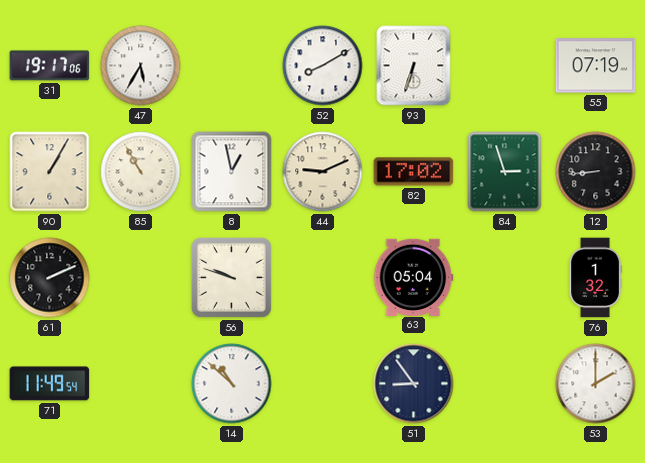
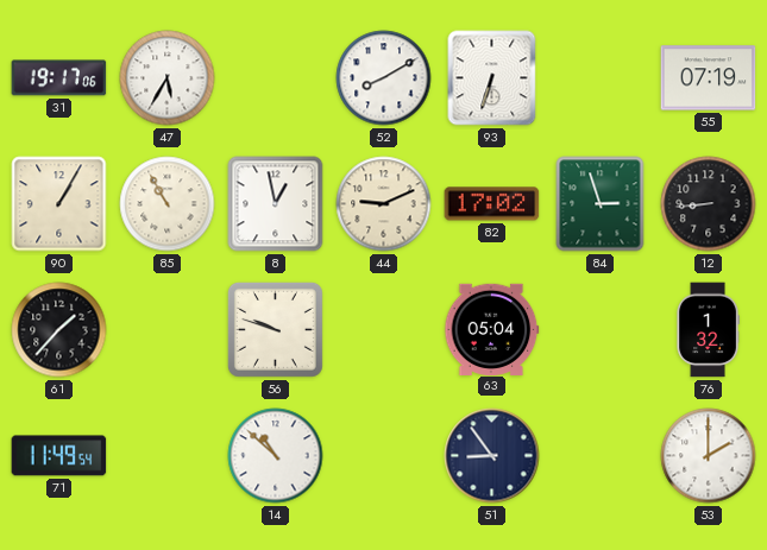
61: 2:11 -> 1:37
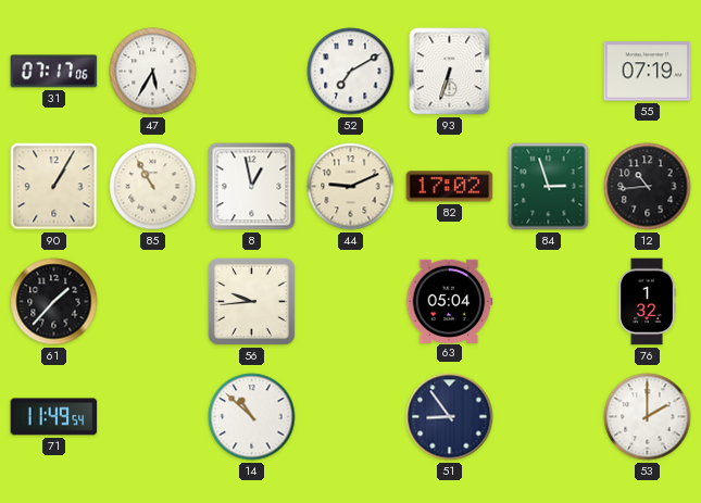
31: 19:17 -> 07:17
52: 8:10 -> 7:10
12: 8:44 -> 10:44
56: 9:48 -> 9:44
